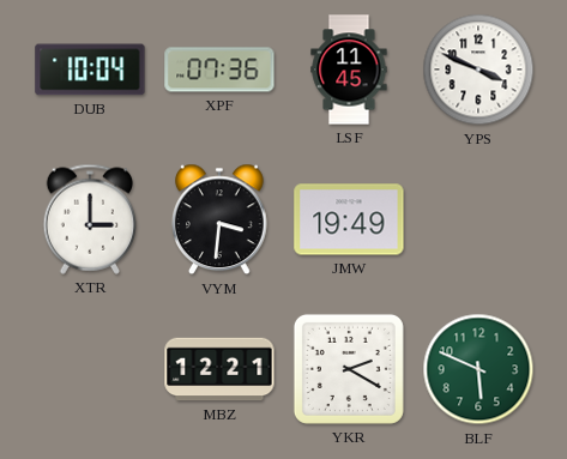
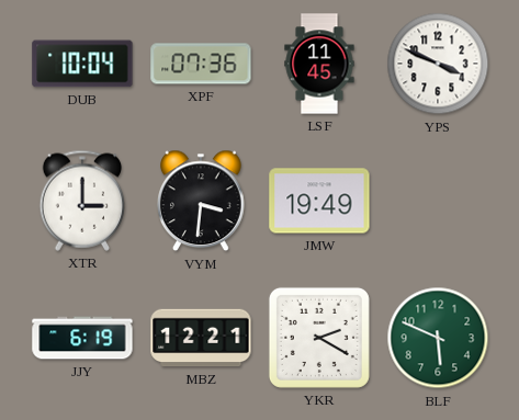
JJY: none -> 6:19
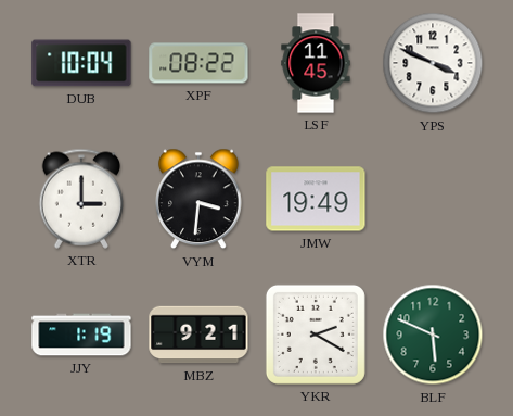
XPF: 07:36 -> 08:22
JJY: 6:19 -> 1:19
MBZ: 12:21 -> 9:21
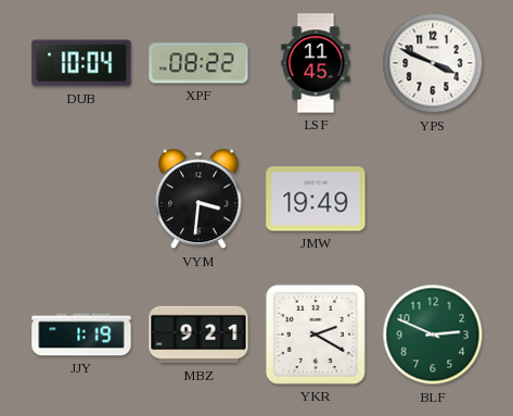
XTR: 3:00 -> none
BLF: 5:49 -> 2:49
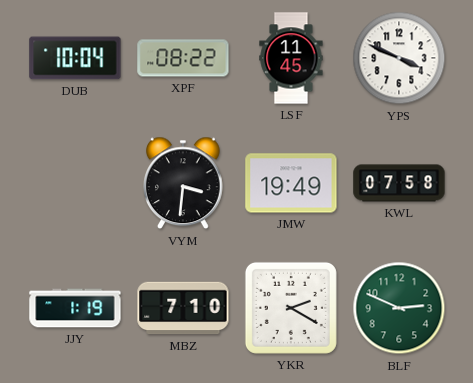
KWL: none -> 07:58
MBZ: 9:21 -> 7:10
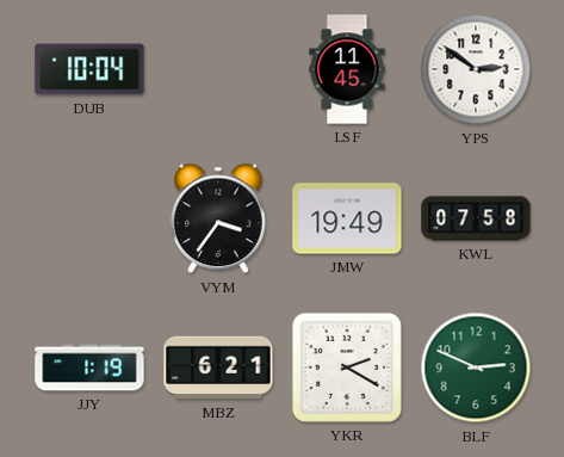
XPF: 08:22 -> none
YPS: 3:49 -> 2:51
VYM: 3:31 -> 3:36
MBZ: 7:10 -> 6:21
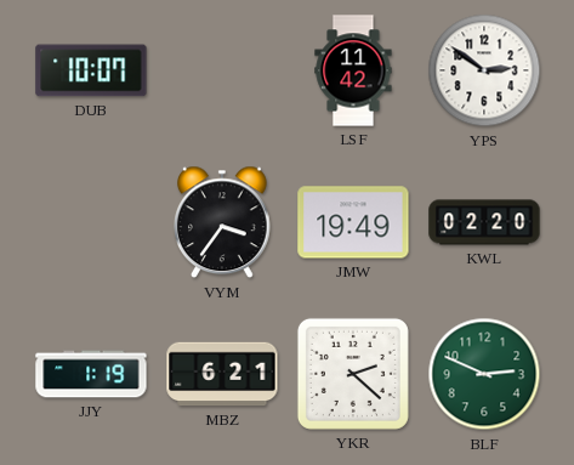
DUB: 10:04 -> 10:07
LSF: 11:45 -> 11:42
KWL: 07:58 -> 02:20
YKR: 2:20 -> 2:22
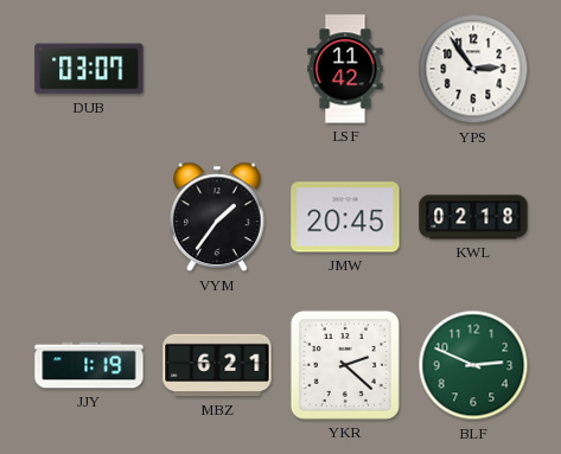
DUB: 10:07 -> 03:07
YPS: 2:51 -> 2:54
VYM: 3:36 -> 1:36
JMW: 19:49 -> 20:45
KWL: 02:20 -> 02:18
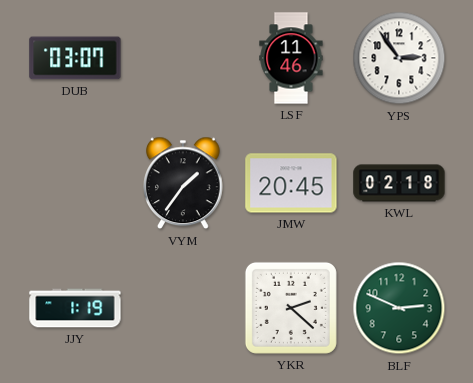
LSF: 11:42 -> 11:46
MBZ: 6:21 -> none
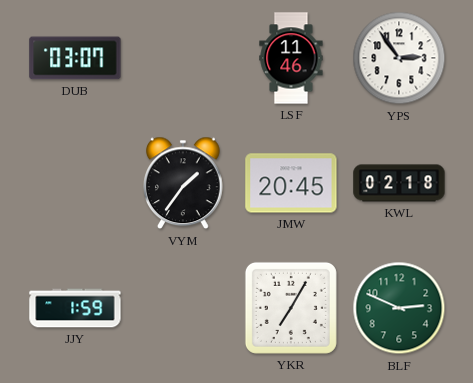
JJY: 1:19 -> 1:59
YKR: 2:22 -> 7:05
